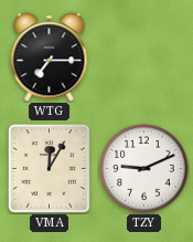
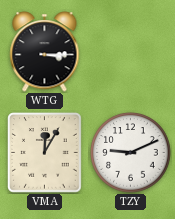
WTG: 7:15 -> 3:15
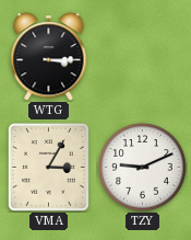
VMA: 12:05 -> 3:05
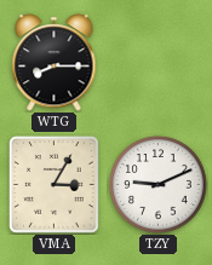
WTG: 3:15 -> 8:15
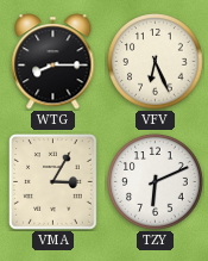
VFV: none -> 6:26
TZY: 9:11 -> 6:11
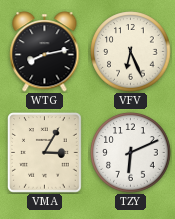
WTG: 8:15 -> 8:13
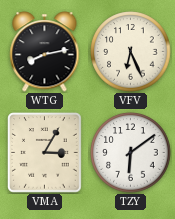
TZY: 6:11 -> 6:09
